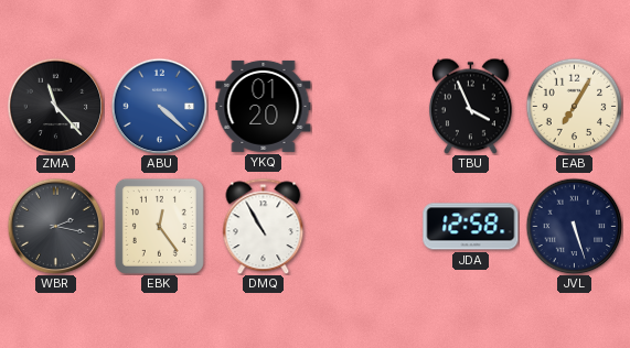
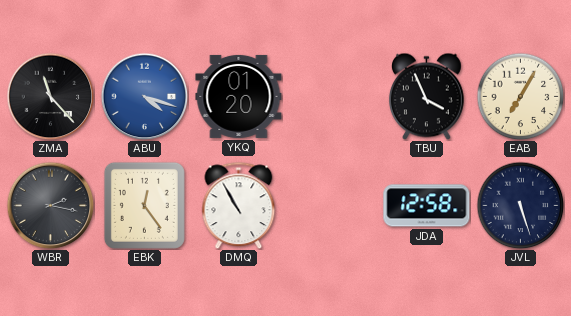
ABU: 4:22 -> 4:18
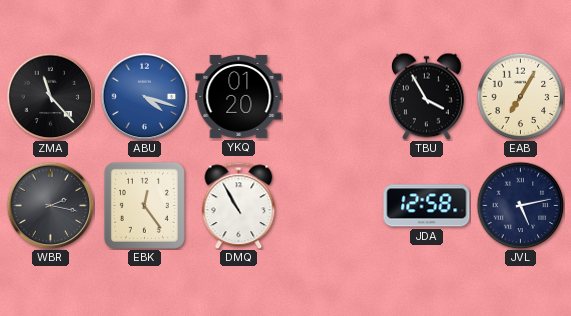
TBU: 3:56 -> 3:55
JVL: 5:27 -> 5:13
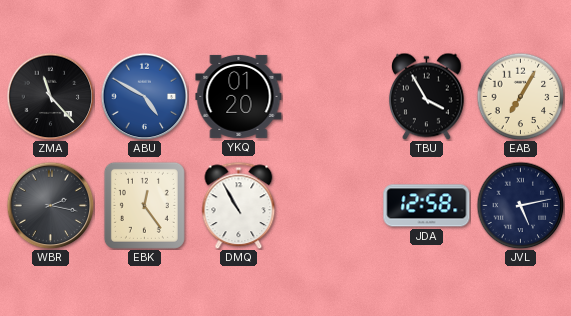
ABU: 4:18 -> 4:50
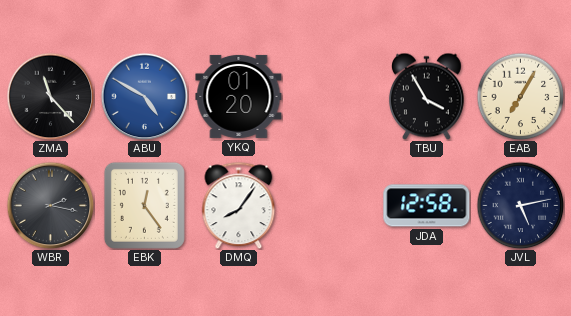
DMQ: 10:55 -> 8:06
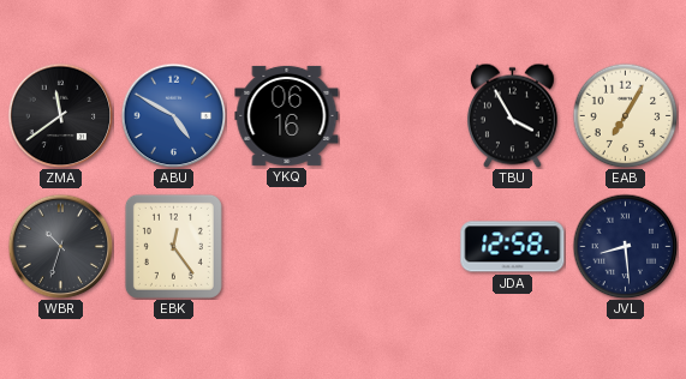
ZMA: 11:23 -> 11:39
YKQ: 01:20 -> 06:16
WBR: 2:17 -> 10:33
DMQ: 8:06 -> none
JVL: 5:13 -> 8:29
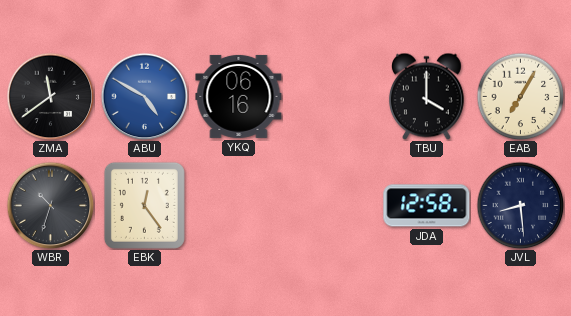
TBU: 3:55 -> 4:00
